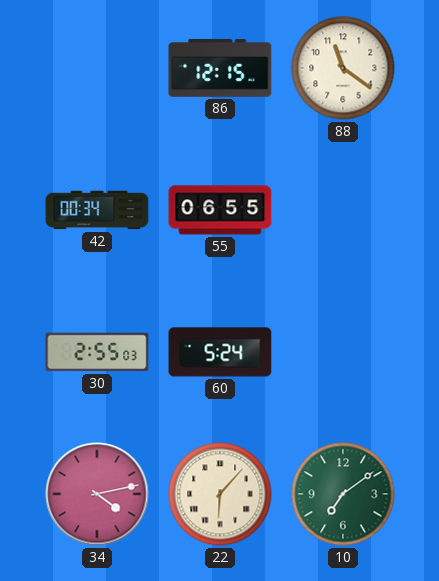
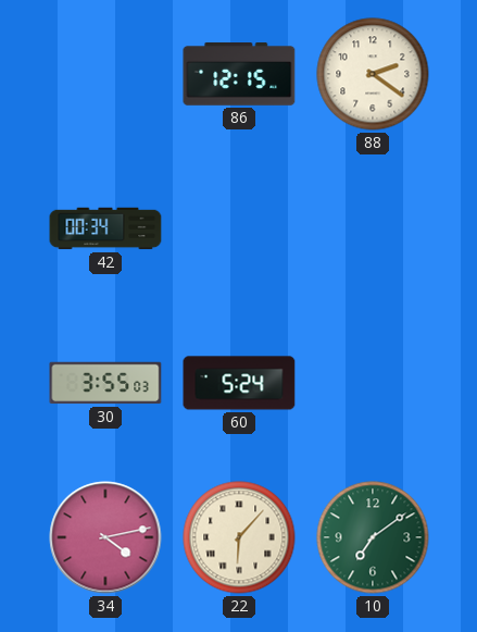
88: 11:21 -> 2:21
55: 06:55 -> none
30: 2:55 -> 3:55
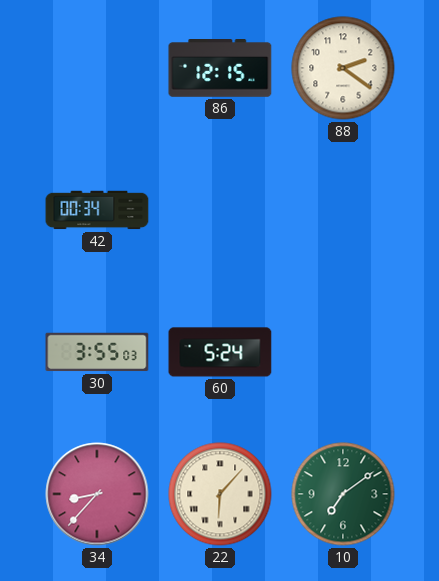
34: 4:13 -> 8:37
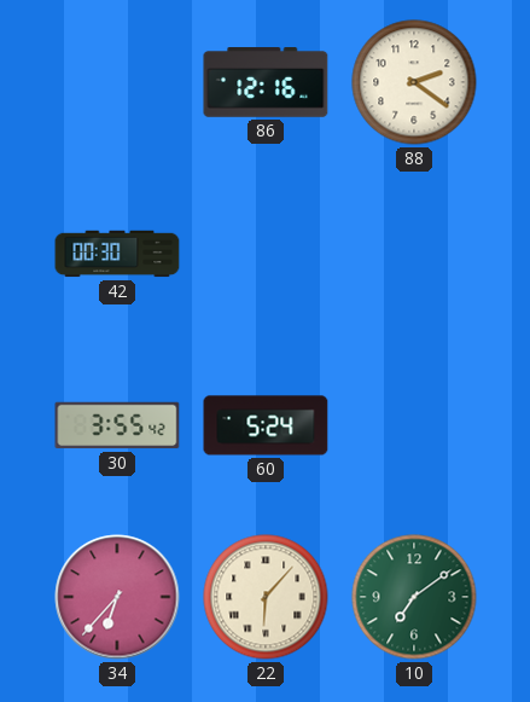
86: 12:15 -> 12:16
42: 00:34 -> 00:30
30: 3:55:03 -> 3:55:42
34: 8:37 -> 6:37
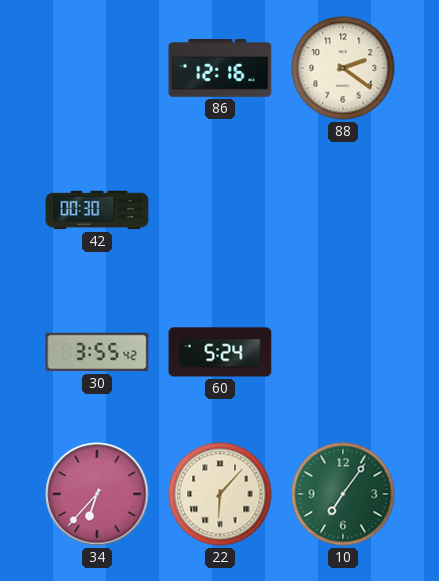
10: 7:09 -> 7:06
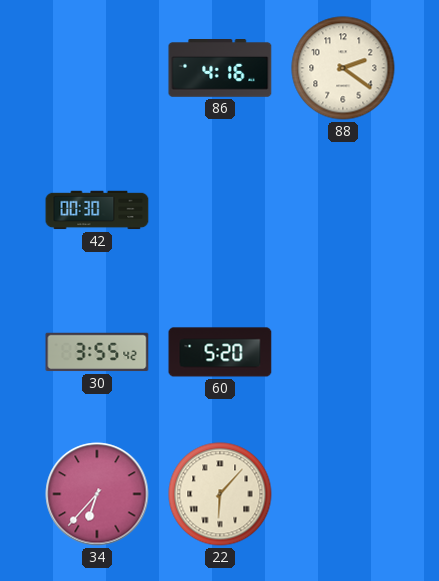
86: 12:16 -> 4:16
60: 5:24 -> 5:20
10: 7:06 -> none
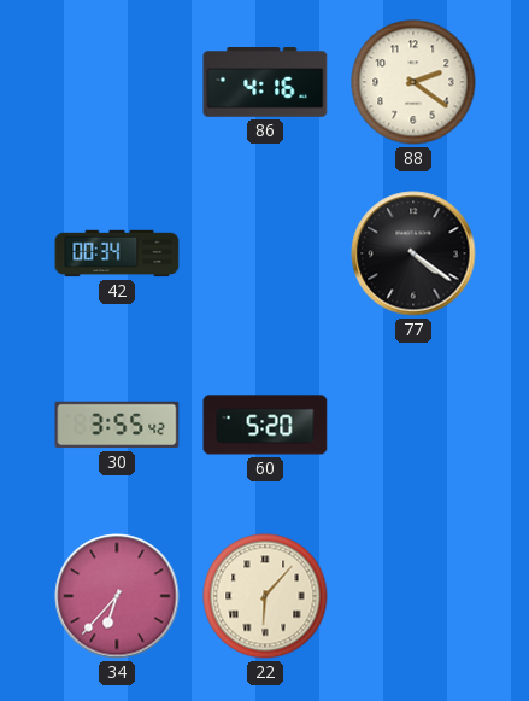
42: 00:30 -> 00:34
77: none -> 4:21
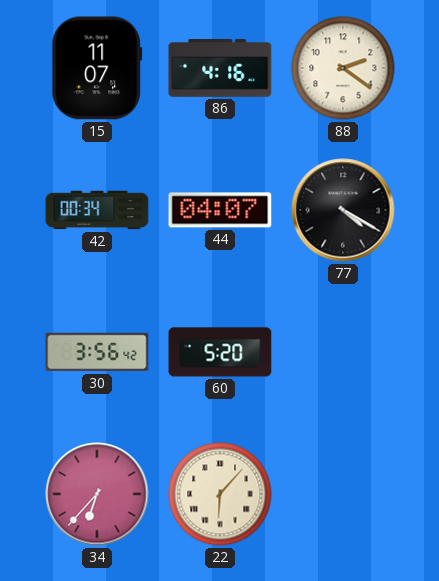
15: none -> 11:07
44: none -> 04:07
77: 4:21 -> 4:20
30: 3:55 -> 3:56
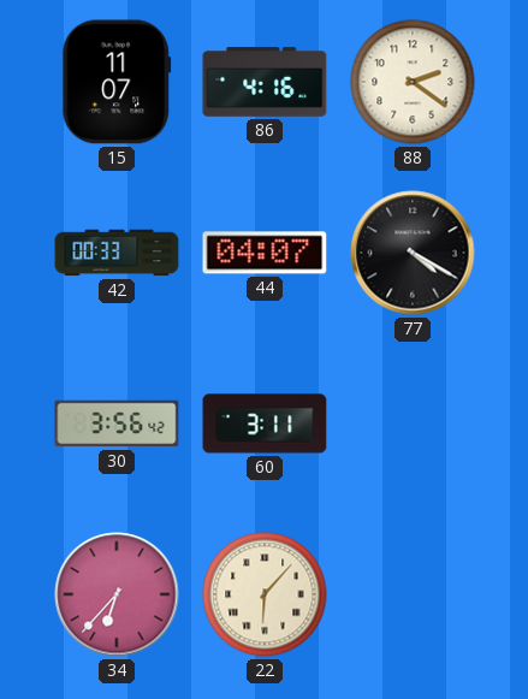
42: 00:34 -> 00:33
60: 5:20 -> 3:11
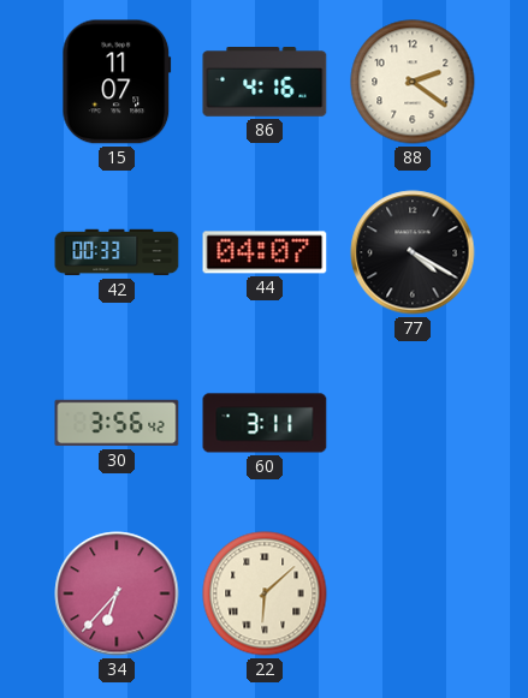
22: 6:07 -> 6:08
